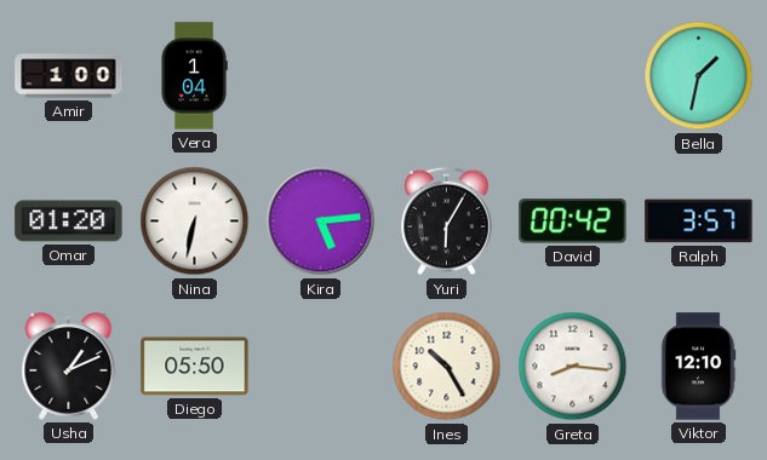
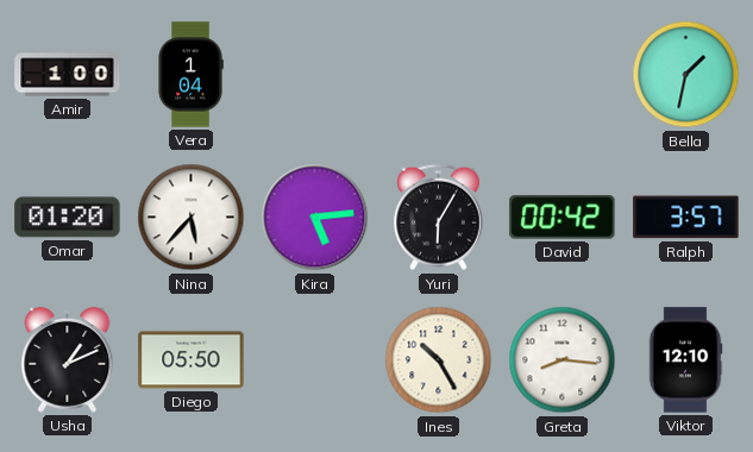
Nina: 6:32 -> 5:37
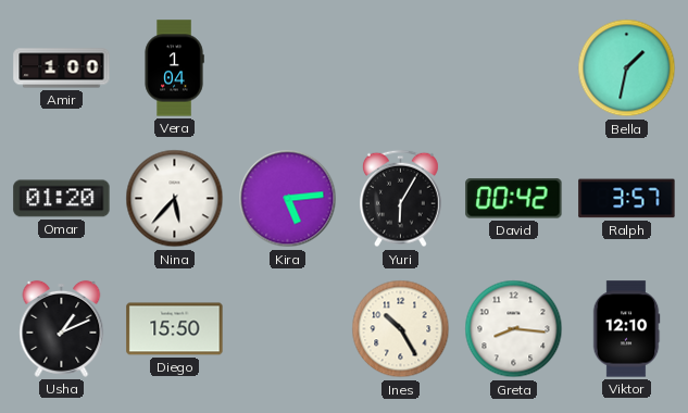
Diego: 05:50 -> 15:50
